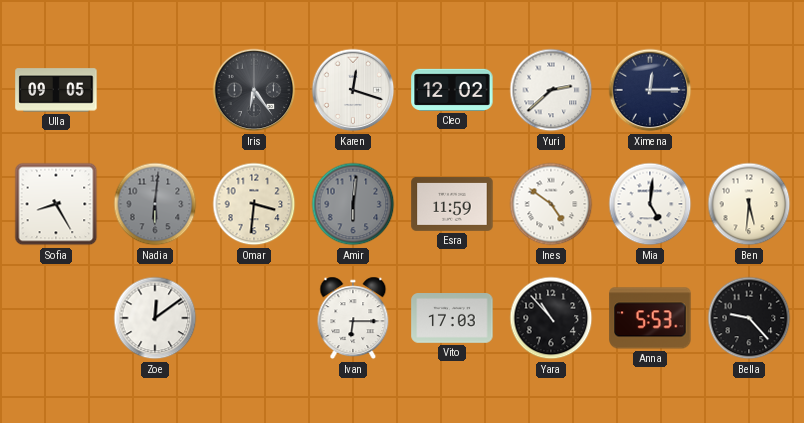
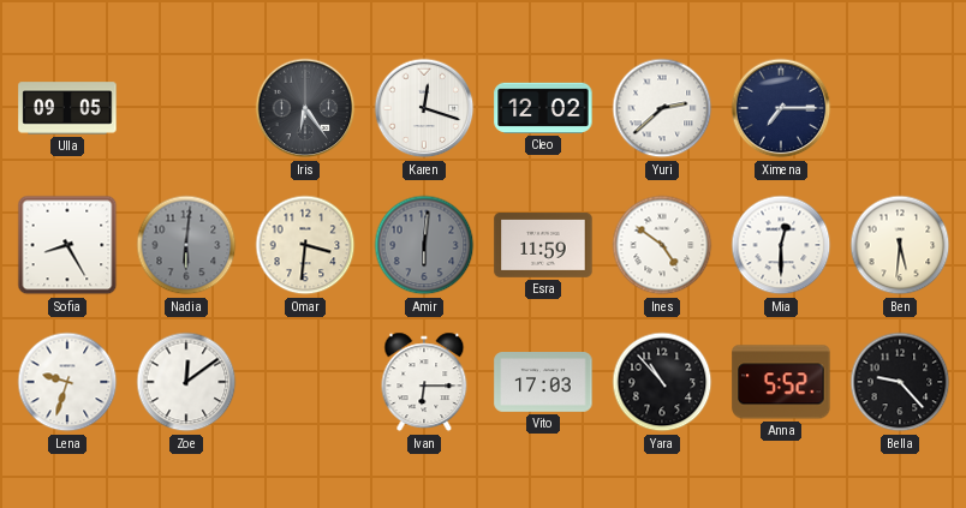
Ximena: 12:15 -> 7:15
Mia: 5:01 -> 12:30
Lena: none -> 9:33
Anna: 5:53 -> 5:52
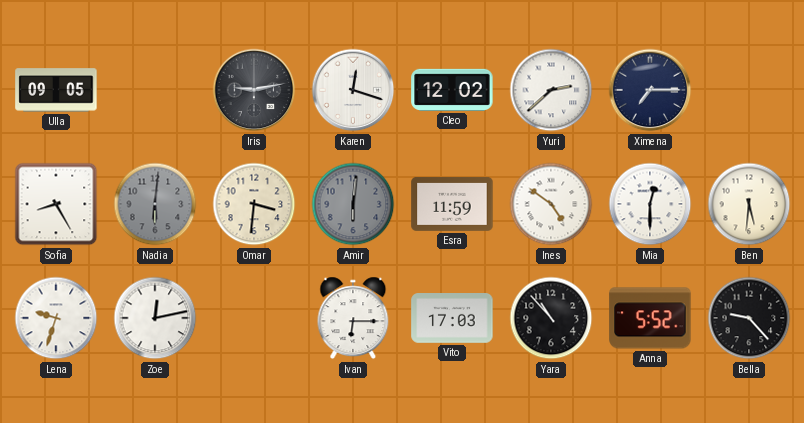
Iris: 6:24 -> 9:13
Zoe: 12:09 -> 12:13
